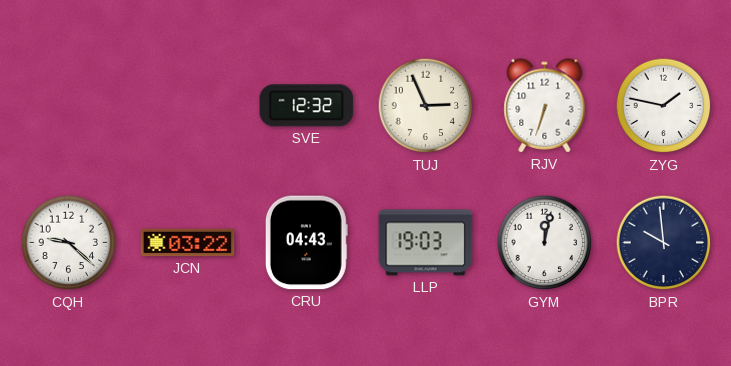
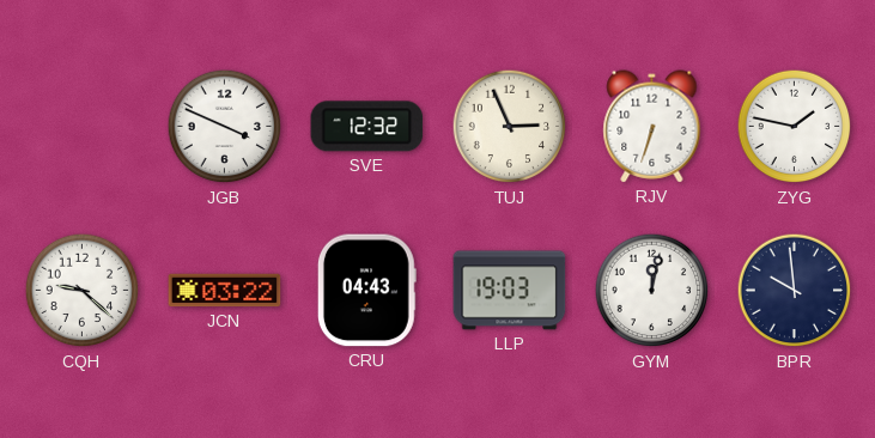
JGB: none -> 3:49
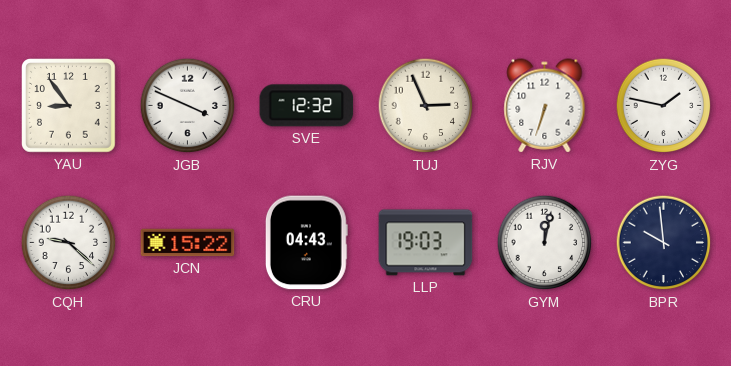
YAU: none -> 8:54
JCN: 03:22 -> 15:22
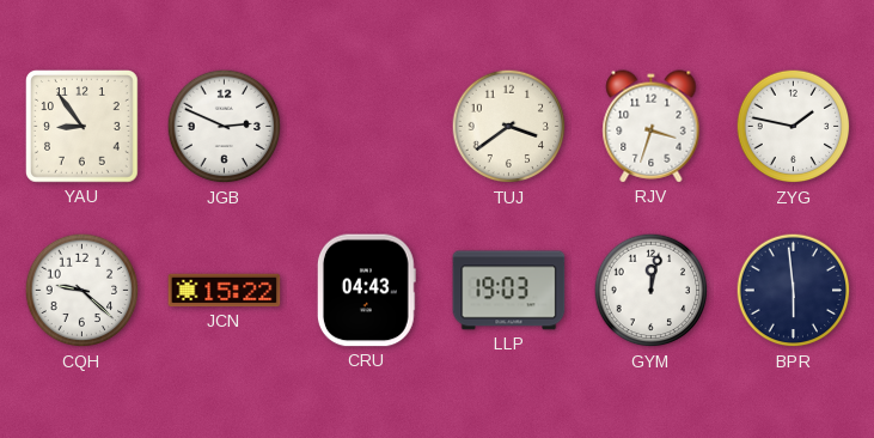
JGB: 3:49 -> 2:49
SVE: 12:32 -> none
TUJ: 2:56 -> 3:39
RJV: 6:33 -> 3:33
BPR: 9:59 -> 5:59
